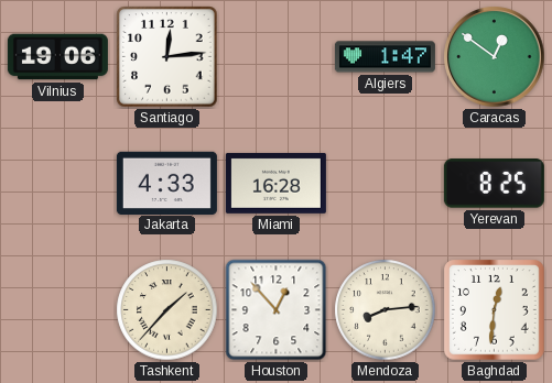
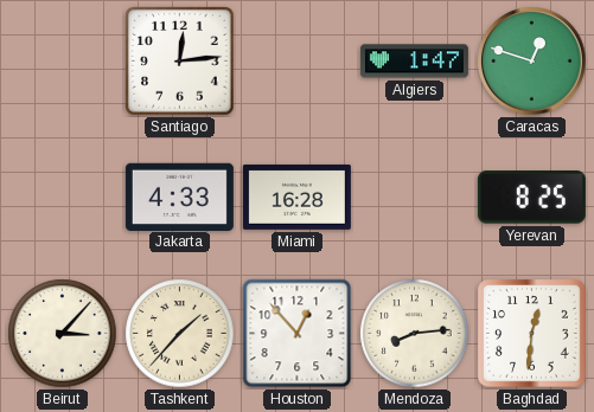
Vilnius: 19:06 -> none
Caracas: 12:51 -> 12:48
Beirut: none -> 3:07
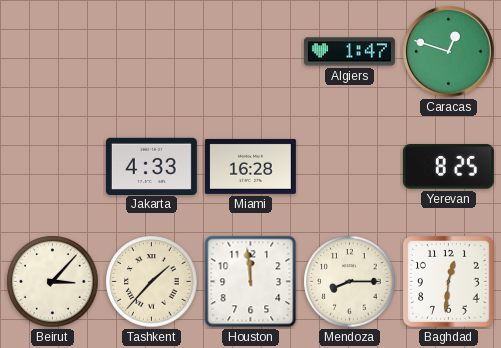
Santiago: 12:14 -> none
Houston: 12:53 -> 11:59
Mendoza: 8:14 -> 8:15
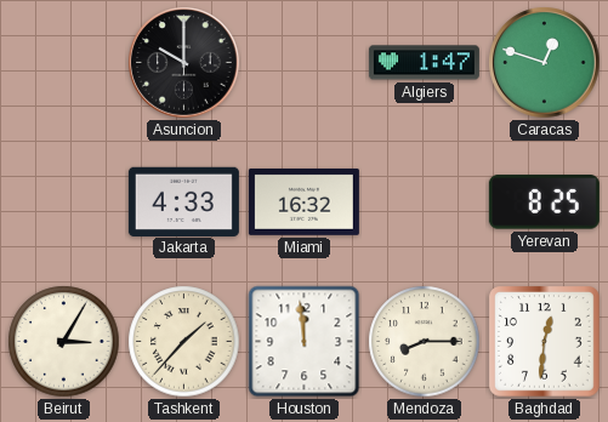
Asuncion: none -> 10:00
Miami: 16:28 -> 16:32
Beirut: 3:07 -> 3:05
